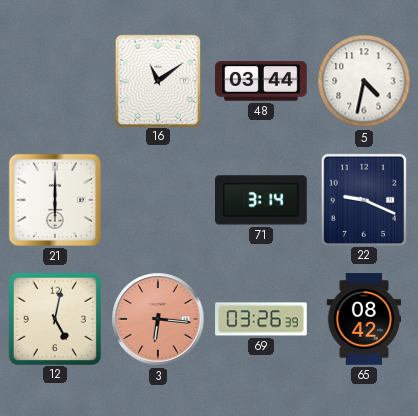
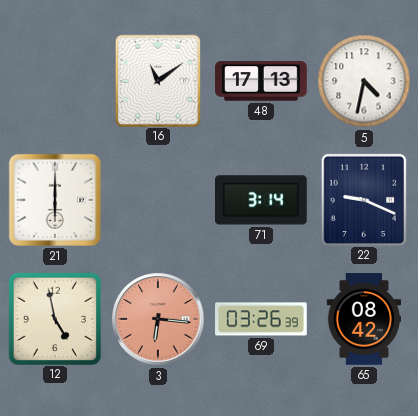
48: 03:44 -> 17:13
12: 5:02 -> 4:58
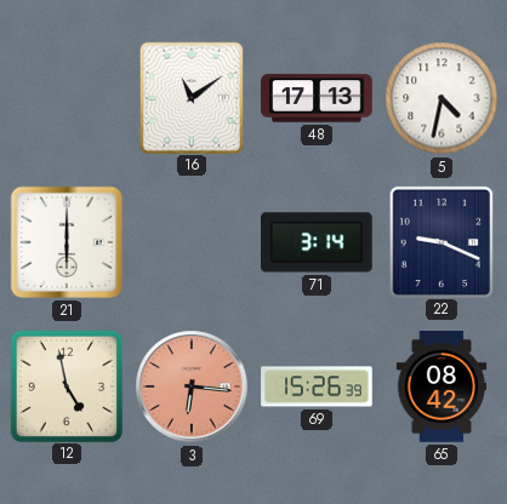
69: 03:26 -> 15:26
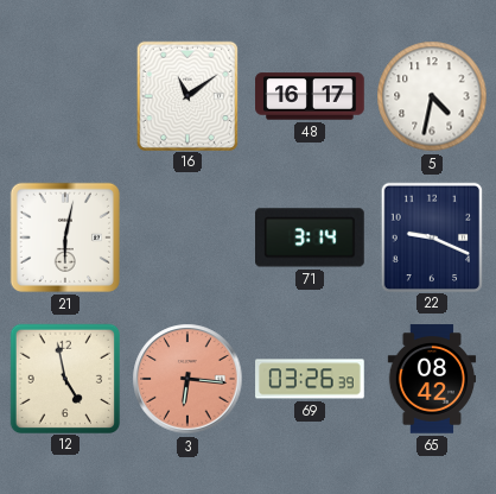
48: 17:13 -> 16:17
21: 6:00 -> 6:02
69: 15:26 -> 03:26
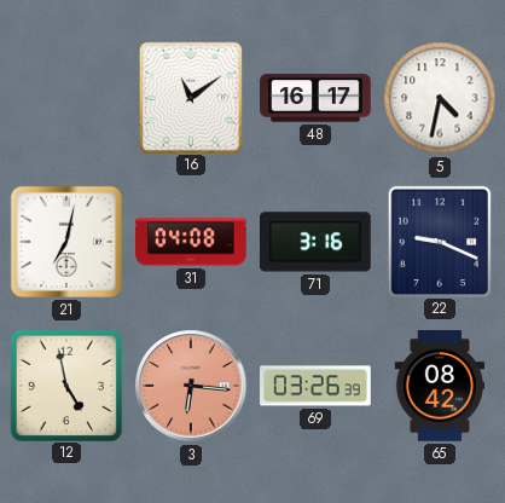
21: 6:02 -> 7:02
31: none -> 04:08
71: 3:14 -> 3:16
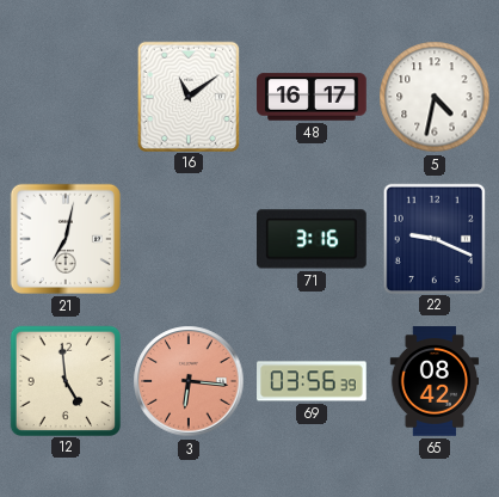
31: 04:08 -> none
12: 4:58 -> 4:59
69: 03:26 -> 03:56
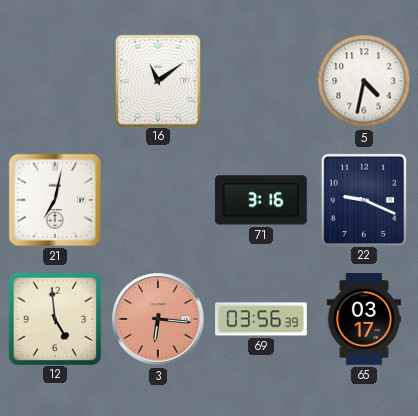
48: 16:17 -> none
65: 08:42 -> 03:17
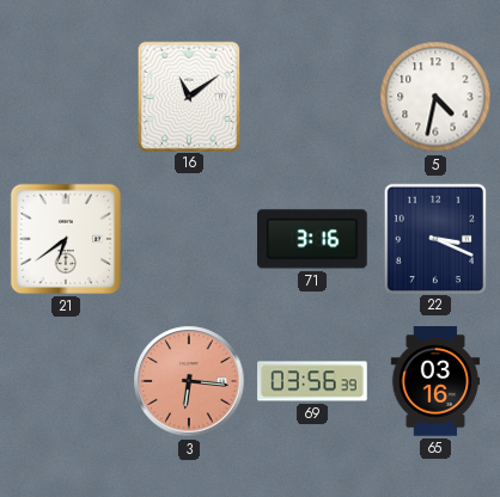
21: 7:02 -> 6:39
22: 9:19 -> 3:19
12: 4:59 -> none
65: 03:17 -> 03:16
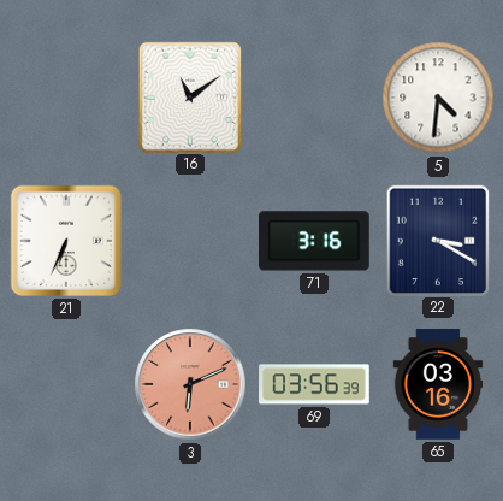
5: 4:32 -> 4:31
21: 6:39 -> 6:34
22: 3:19 -> 3:20
3: 6:16 -> 6:11
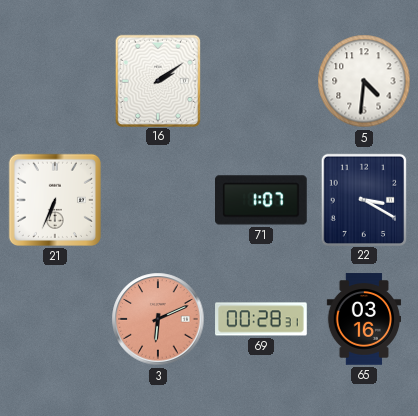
16: 11:09 -> 2:09
71: 3:16 -> 1:07
69: 03:56 -> 00:28
